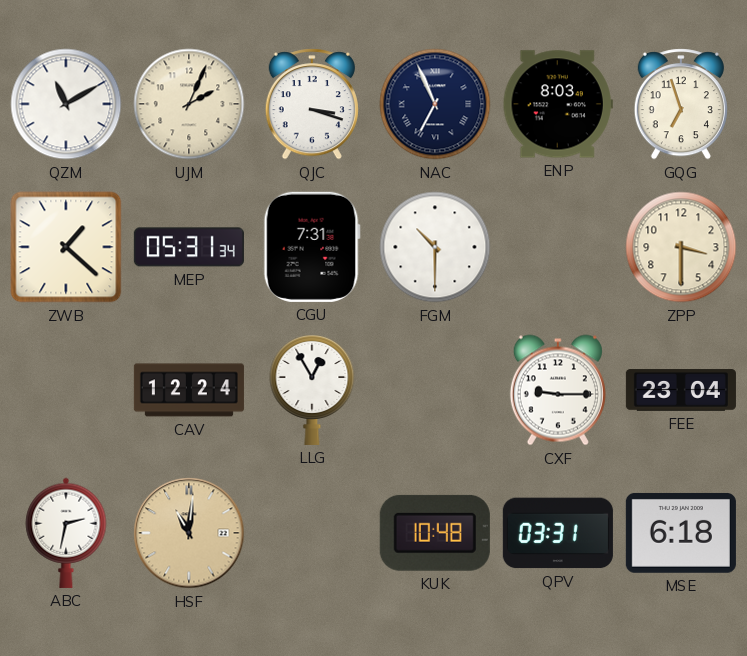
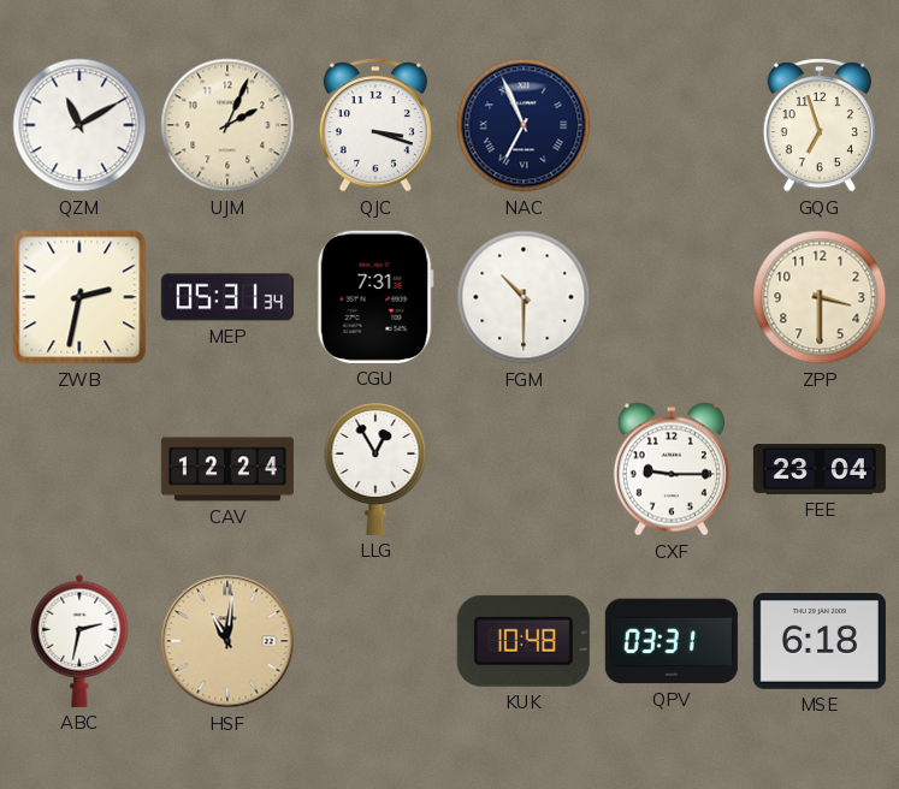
ENP: 8:03 -> none
ZWB: 1:22 -> 2:32
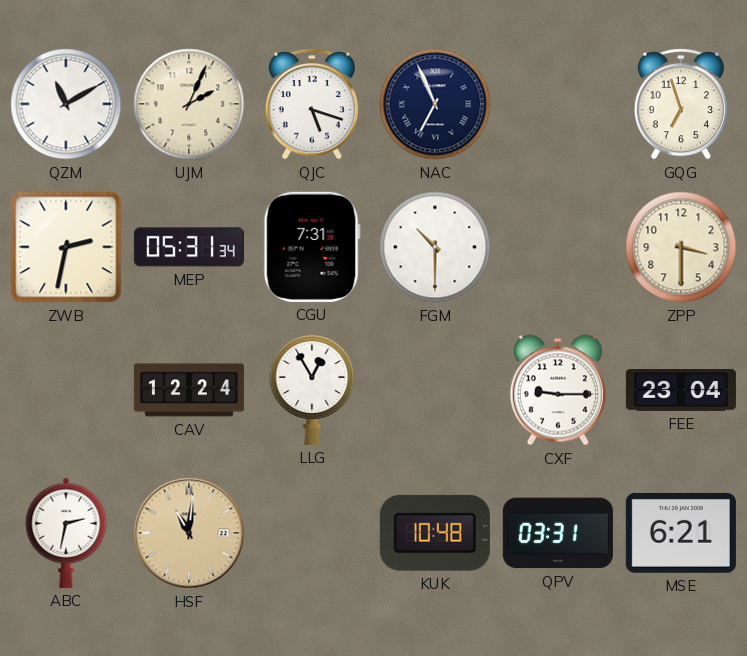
QJC: 3:18 -> 5:18
MSE: 6:18 -> 6:21
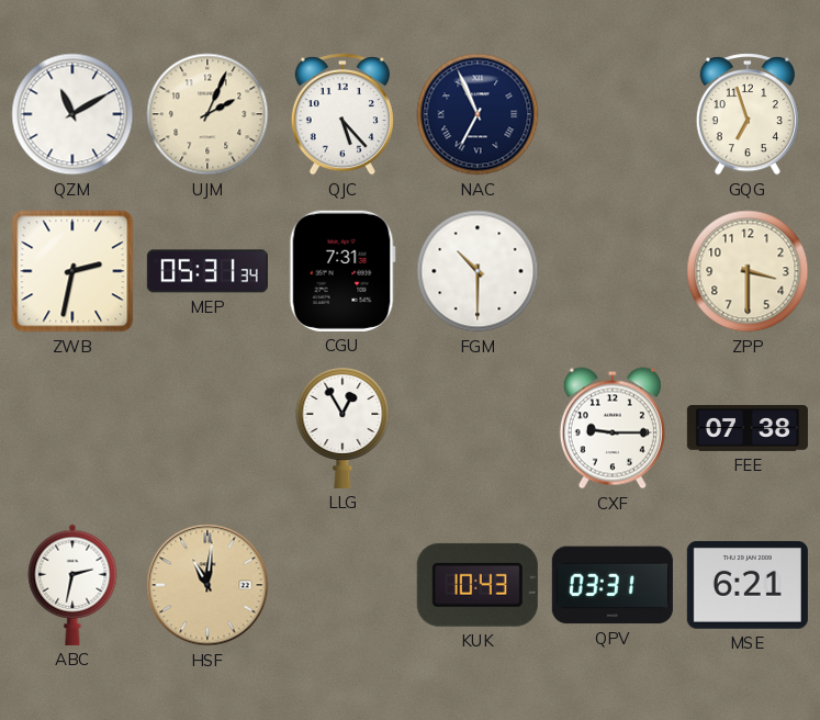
QJC: 5:18 -> 5:23
CAV: 12:24 -> none
FEE: 23:04 -> 07:38
KUK: 10:48 -> 10:43
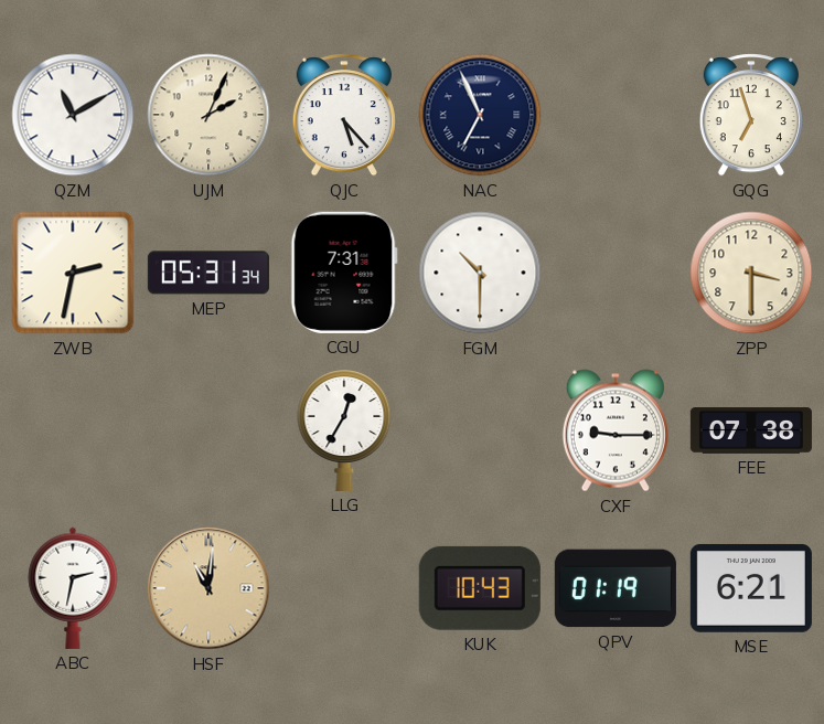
LLG: 12:55 -> 12:35
QPV: 03:31 -> 01:19
